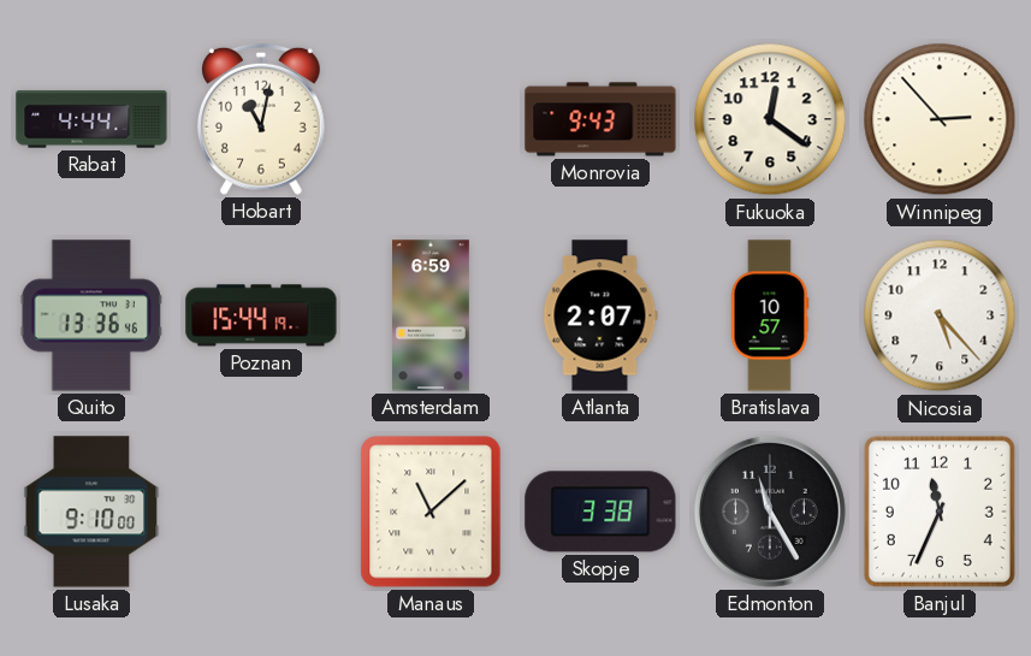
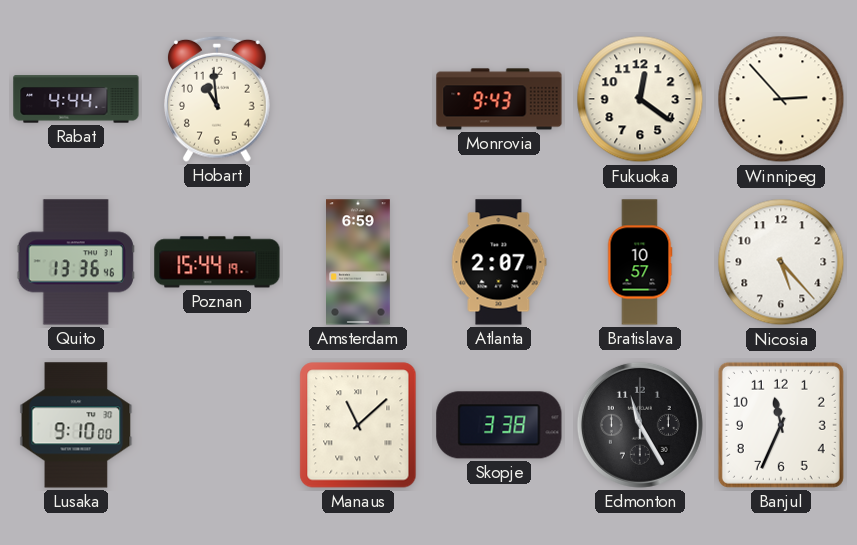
Hobart: 11:02 -> 10:59
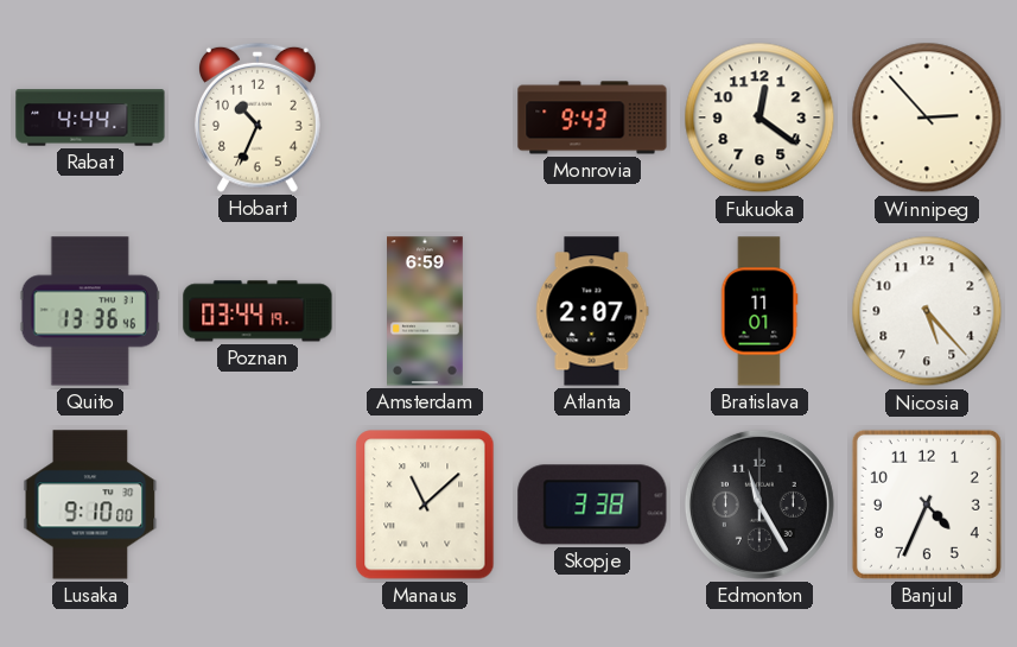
Hobart: 10:59 -> 10:34
Poznan: 15:44 -> 03:44
Bratislava: 10:57 -> 11:01
Banjul: 11:34 -> 4:34
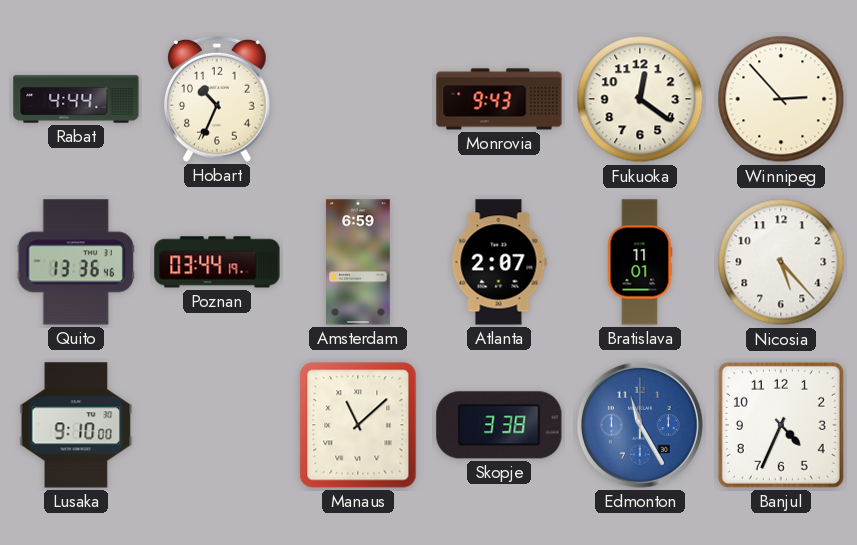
Edmonton dial: black -> blue
